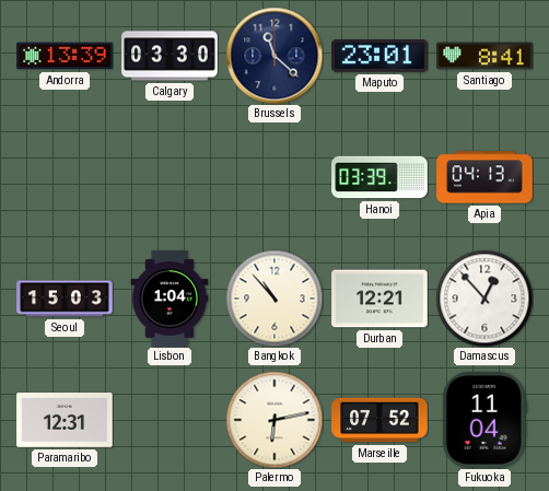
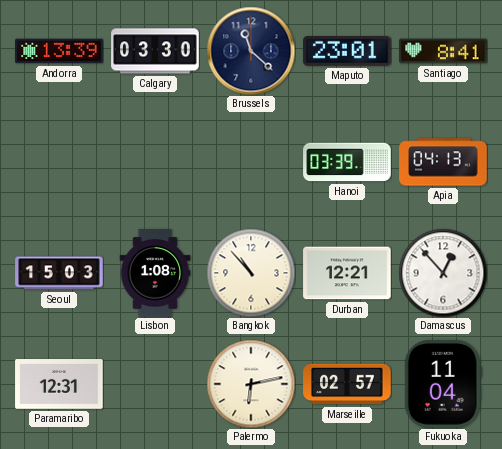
Lisbon: 1:04 -> 1:08
Marseille: 07:52 -> 02:57
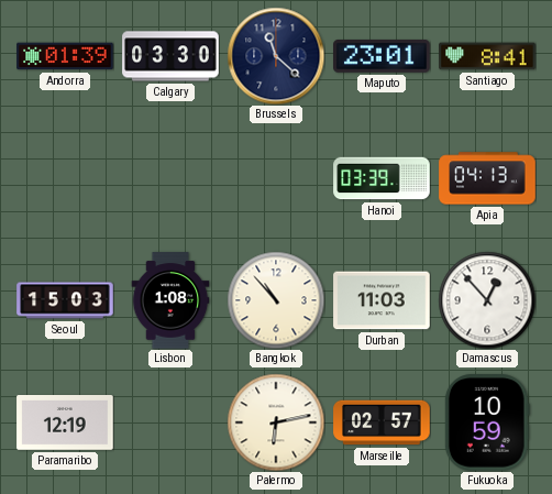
Andorra: 13:39 -> 01:39
Durban: 12:21 -> 11:03
Paramaribo: 12:31 -> 12:19
Fukuoka: 11:04 -> 10:59
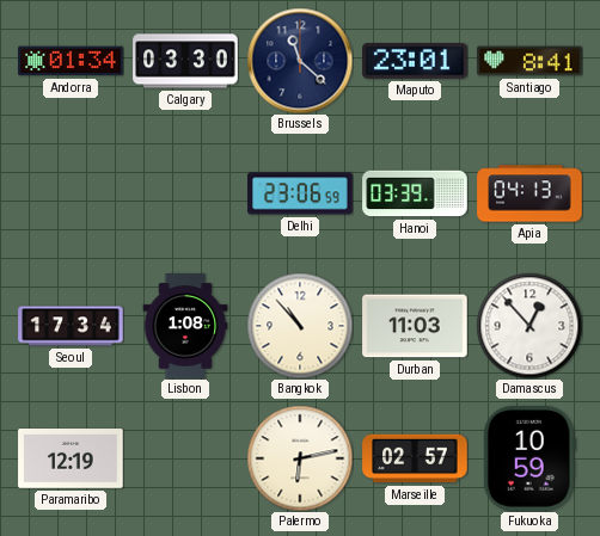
Andorra: 01:39 -> 01:34
Delhi: none -> 23:06
Seoul: 15:03 -> 17:34
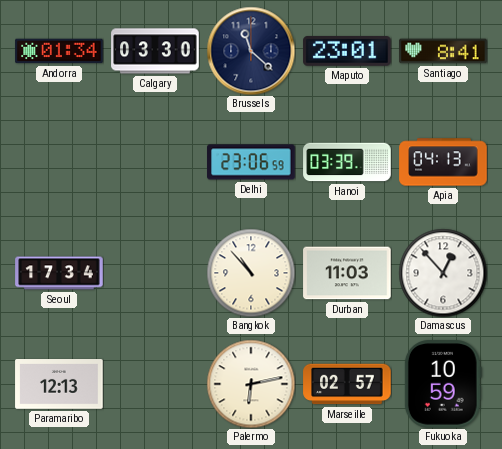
Lisbon: 1:08 -> none
Paramaribo: 12:19 -> 12:13
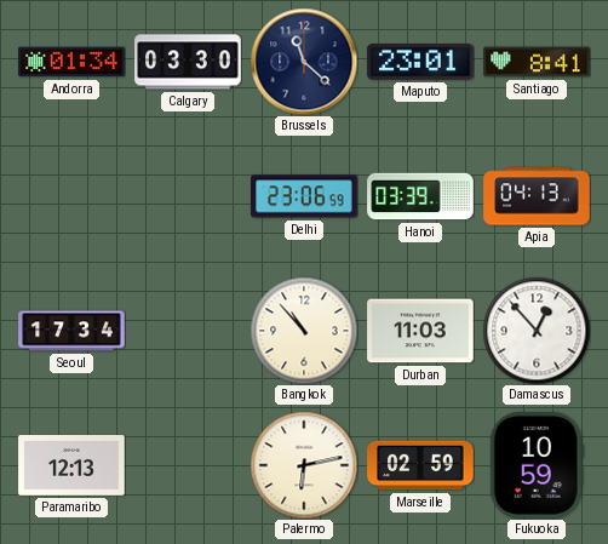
Marseille: 02:57 -> 02:59
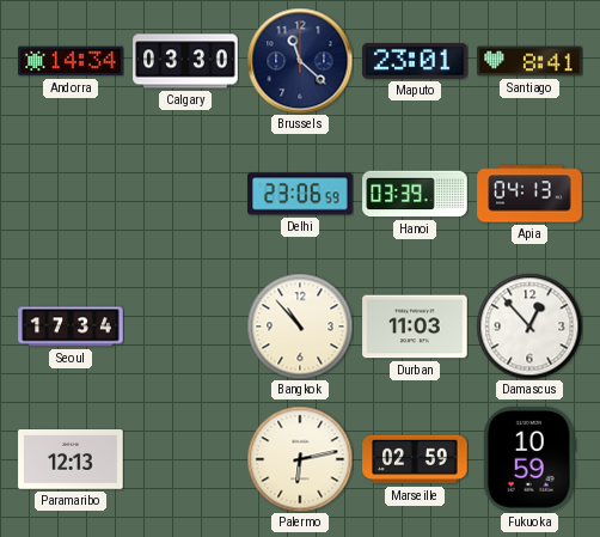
Andorra: 01:34 -> 14:34
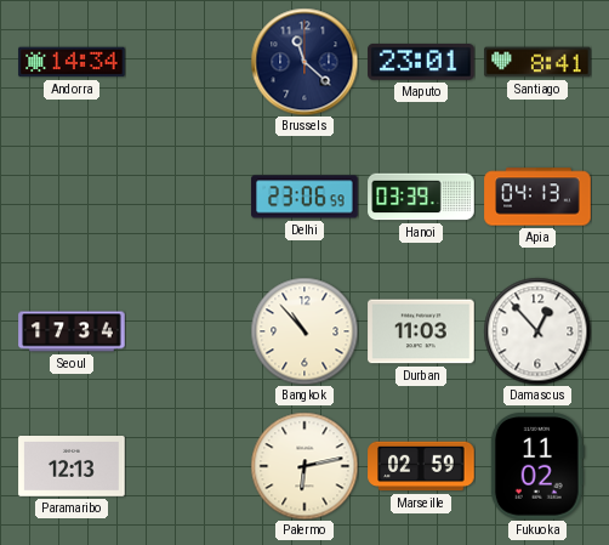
Calgary: 03:30 -> none
Fukuoka: 10:59 -> 11:02
